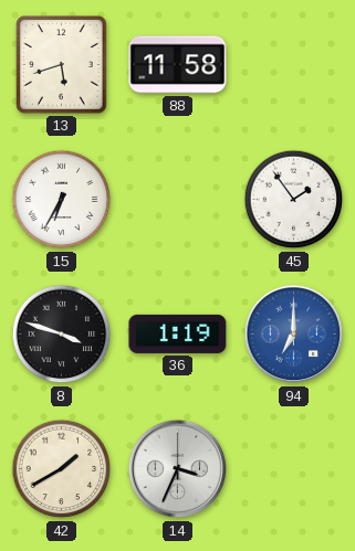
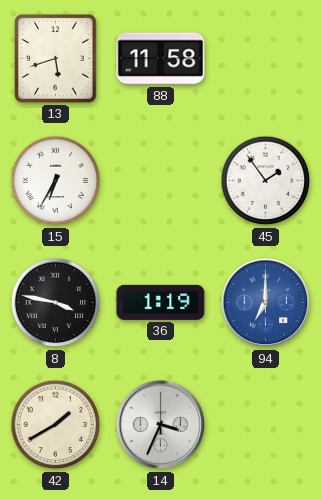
8: 3:48 -> 3:47
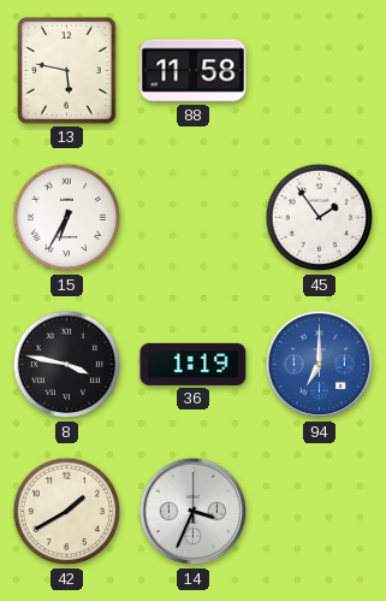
13: 5:42 -> 5:47
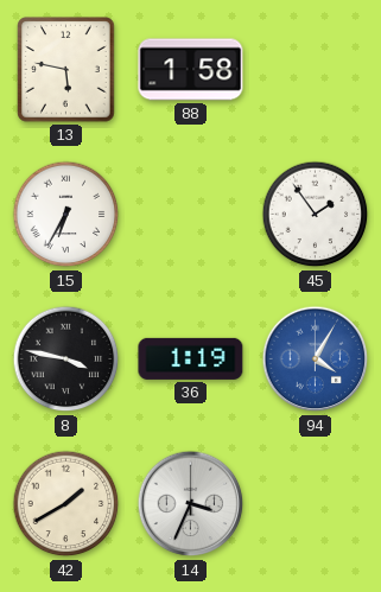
88: 11:58 -> 1:58
94: 7:00 -> 4:05
